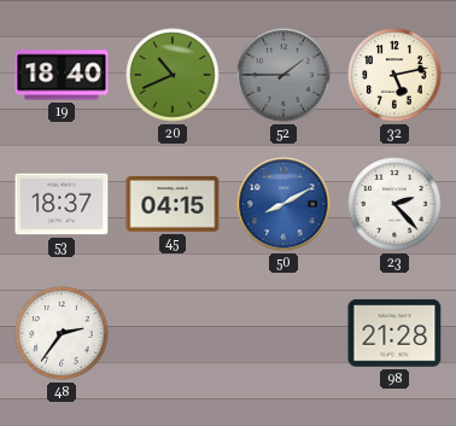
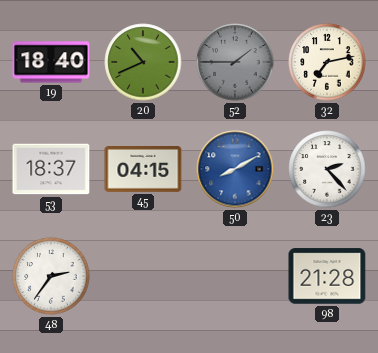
32: 5:13 -> 7:13
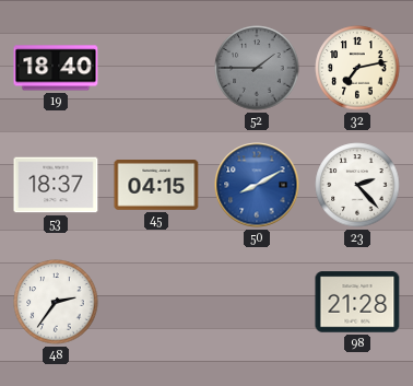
20: 10:41 -> none
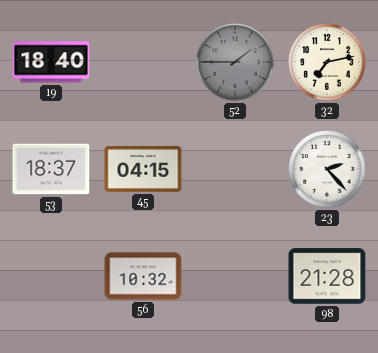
50: 8:10 -> none
48: 2:36 -> none
56: none -> 10:32
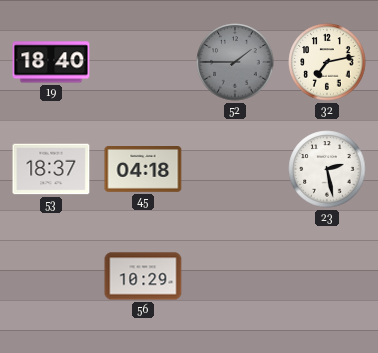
45: 04:15 -> 04:18
23: 2:23 -> 2:28
56: 10:32 -> 10:29
98: 21:28 -> none
